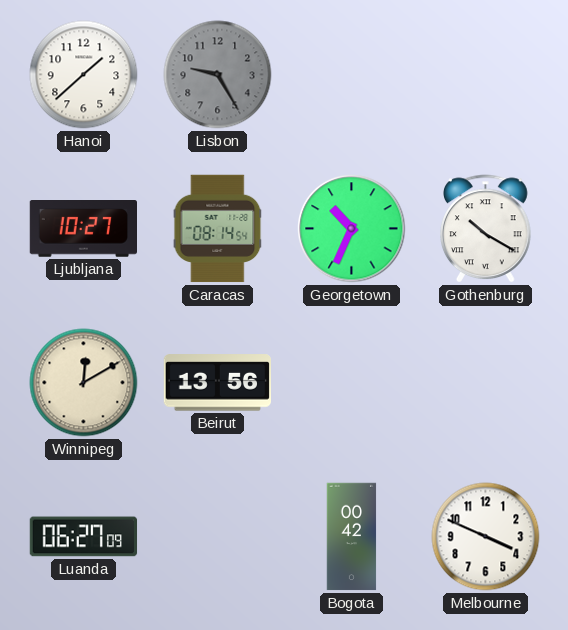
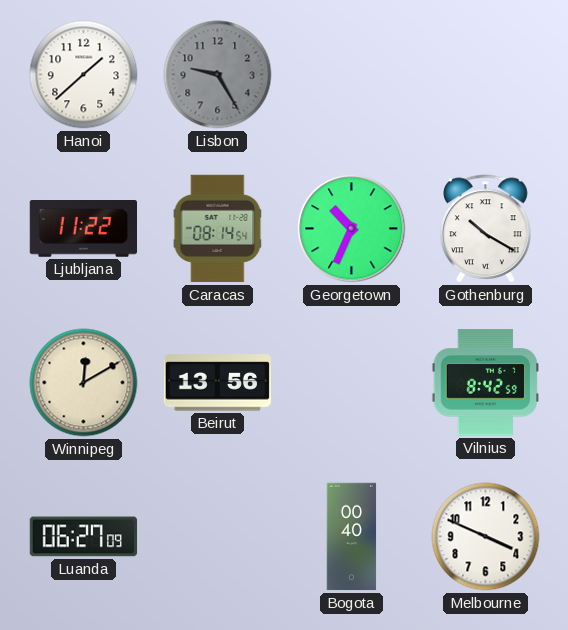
Ljubljana: 10:27 -> 11:22
Vilnius: none -> 8:42
Bogota: 00:42 -> 00:40
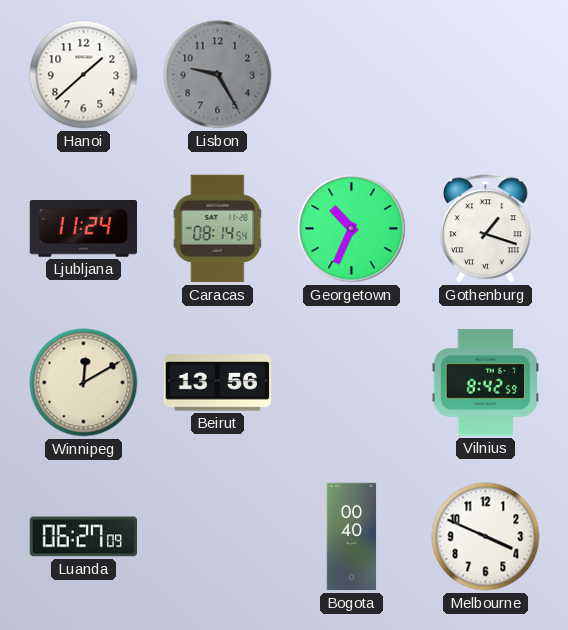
Ljubljana: 11:22 -> 11:24
Gothenburg: 10:20 -> 1:18
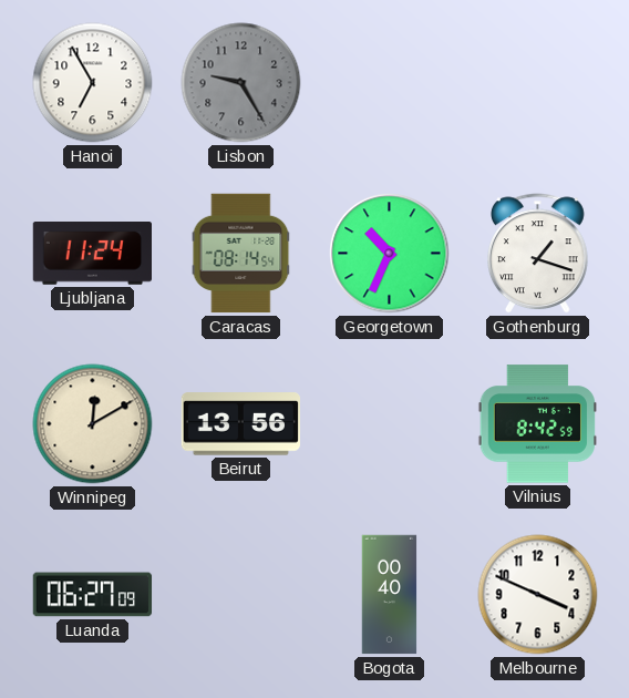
Hanoi: 1:38 -> 6:55
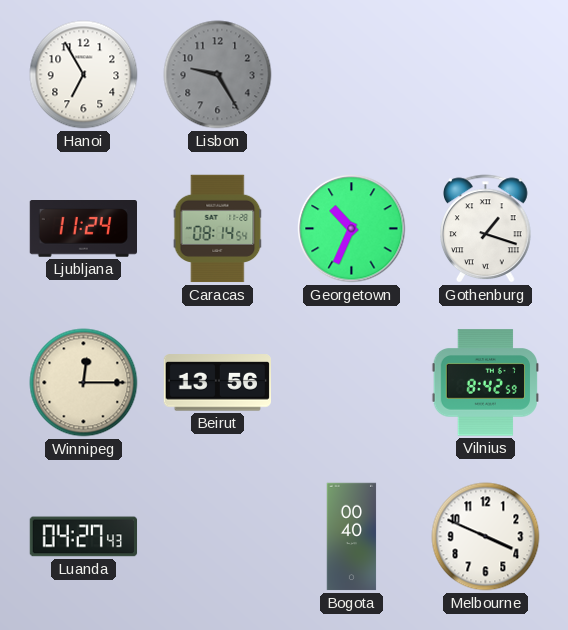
Winnipeg: 12:10 -> 12:15
Luanda: 06:27 -> 04:27
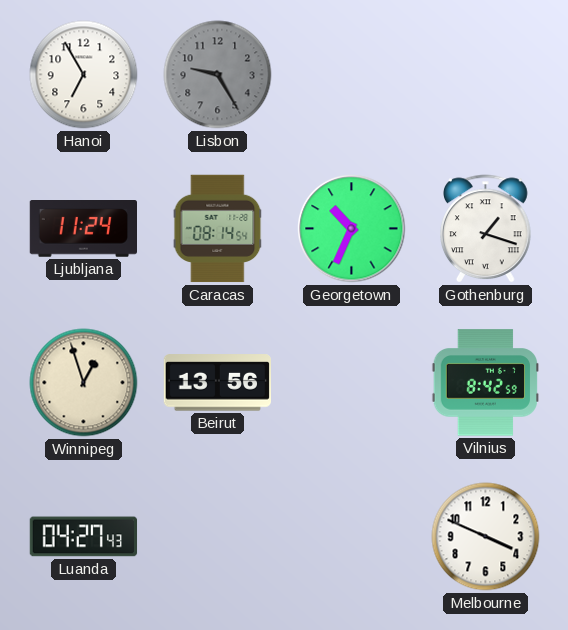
Winnipeg: 12:15 -> 12:57
Bogota: 00:40 -> none
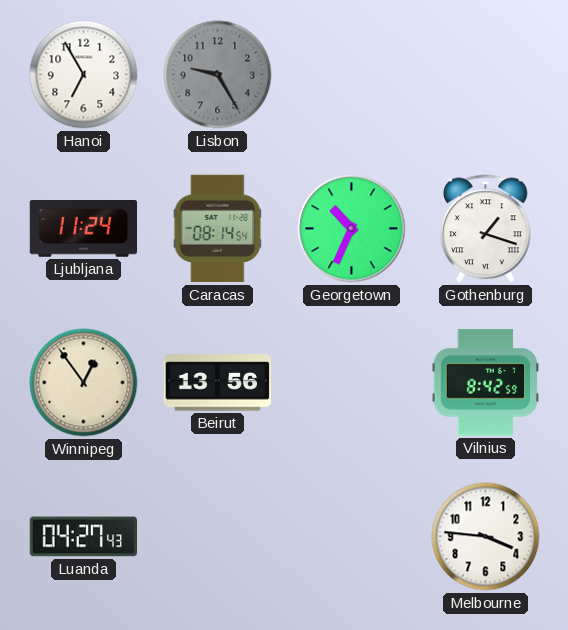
Winnipeg: 12:57 -> 12:54
Melbourne: 3:49 -> 3:46
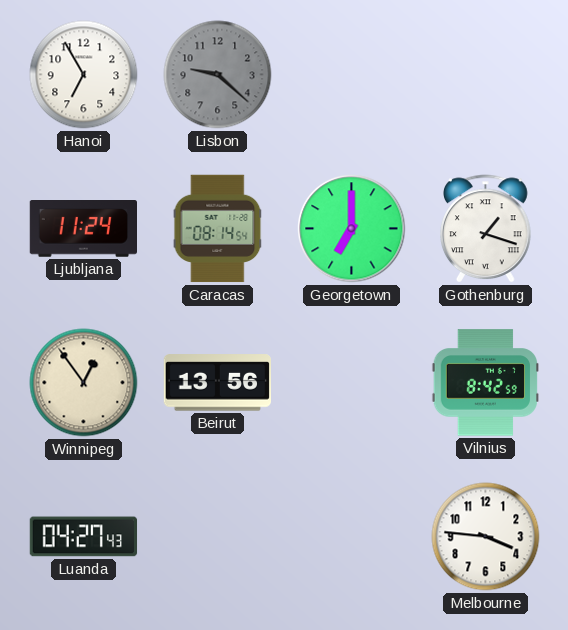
Lisbon: 9:25 -> 9:22
Georgetown: 10:34 -> 7:00
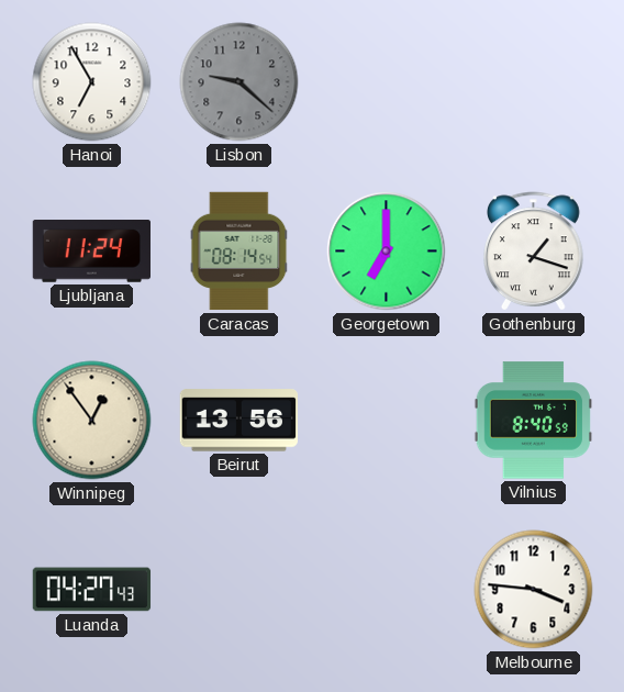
Vilnius: 8:42 -> 8:40
